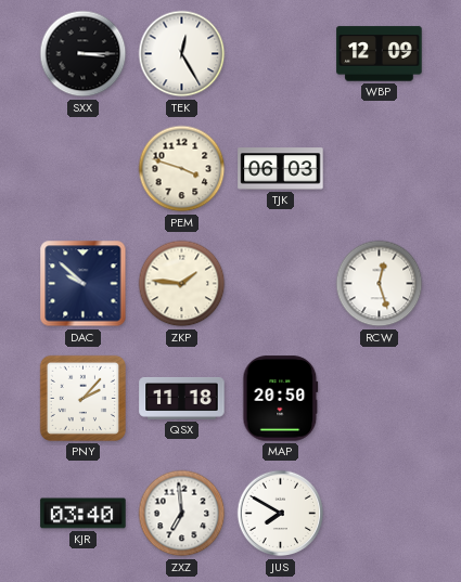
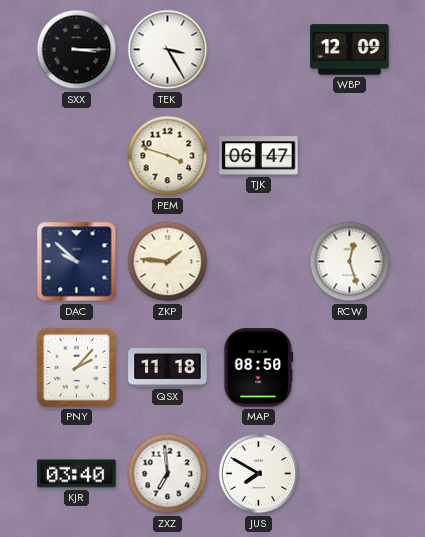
TEK: 12:25 -> 3:25
TJK: 06:03 -> 06:47
MAP: 20:50 -> 08:50
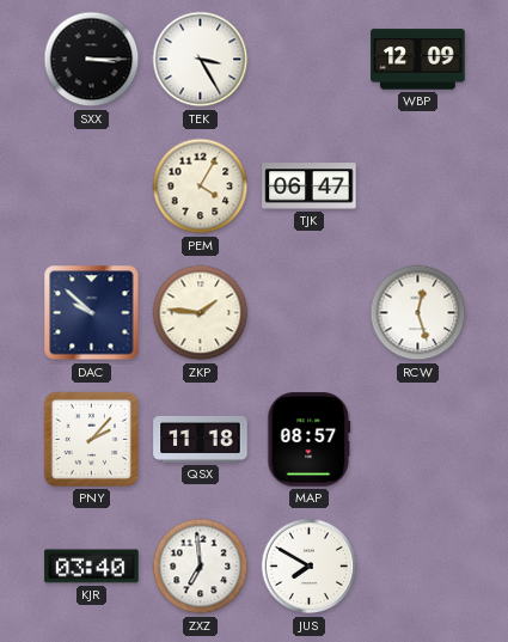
PEM: 3:48 -> 4:05
MAP: 08:50 -> 08:57
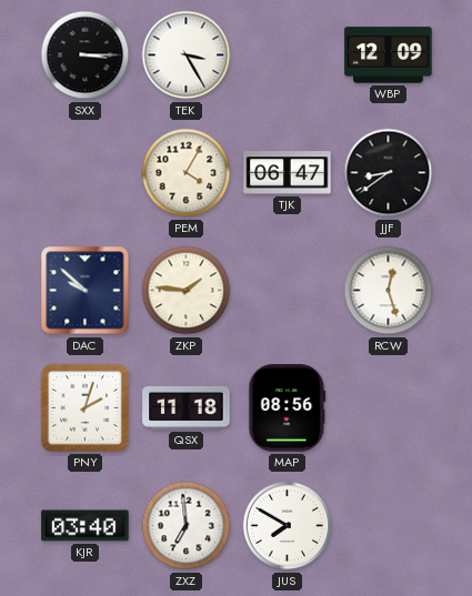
JJF: none -> 8:39
PNY: 2:07 -> 2:03
MAP: 08:57 -> 08:56
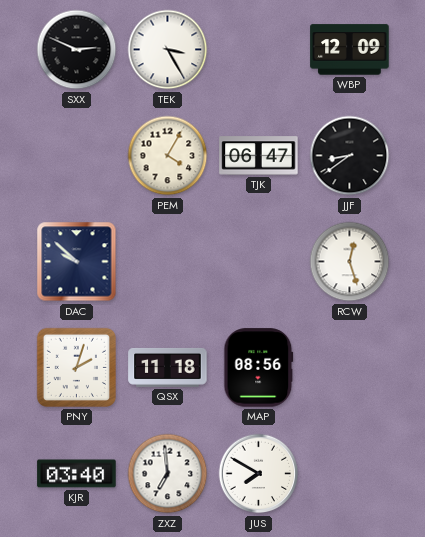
SXX: 3:15 -> 2:49
ZKP: 1:46 -> none
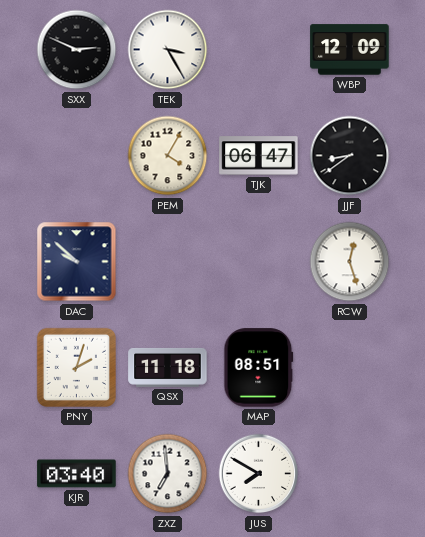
MAP: 08:56 -> 08:51
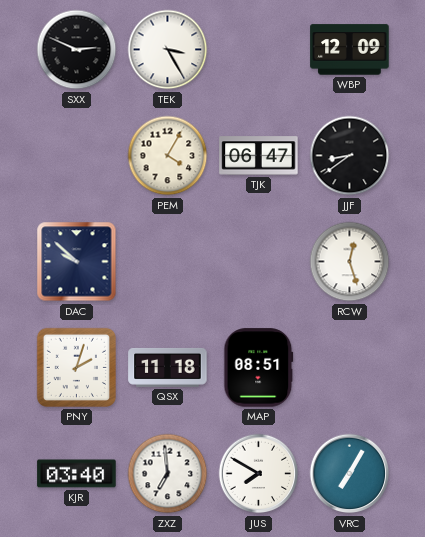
VRC: none -> 7:05
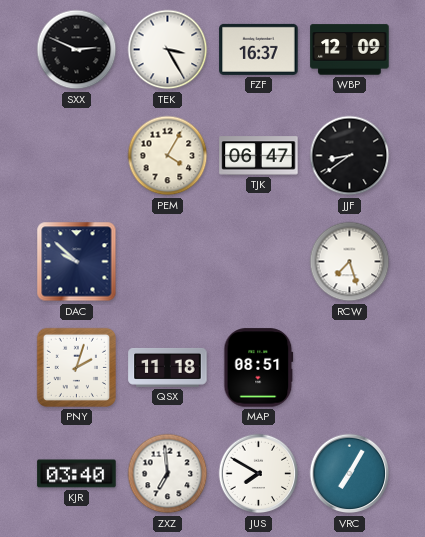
FZF: none -> 16:37
RCW: 12:27 -> 7:27
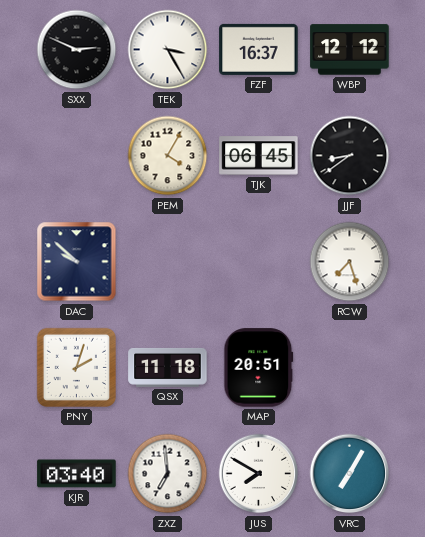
WBP: 12:09 -> 12:12
TJK: 06:47 -> 06:45
MAP: 08:51 -> 20:51
